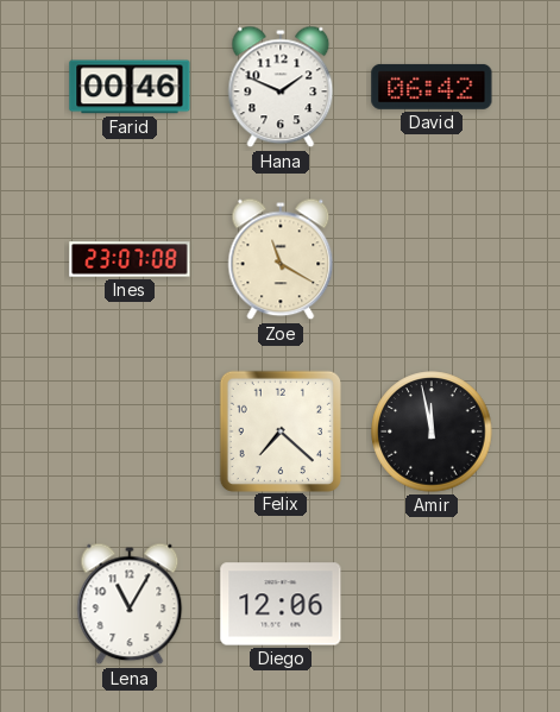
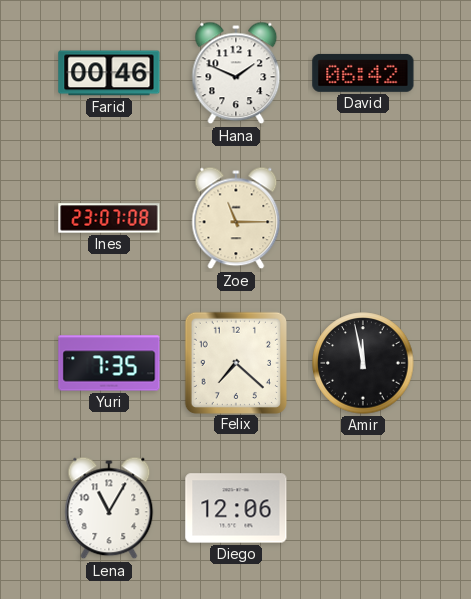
Zoe: 11:20 -> 11:15
Yuri: none -> 7:35
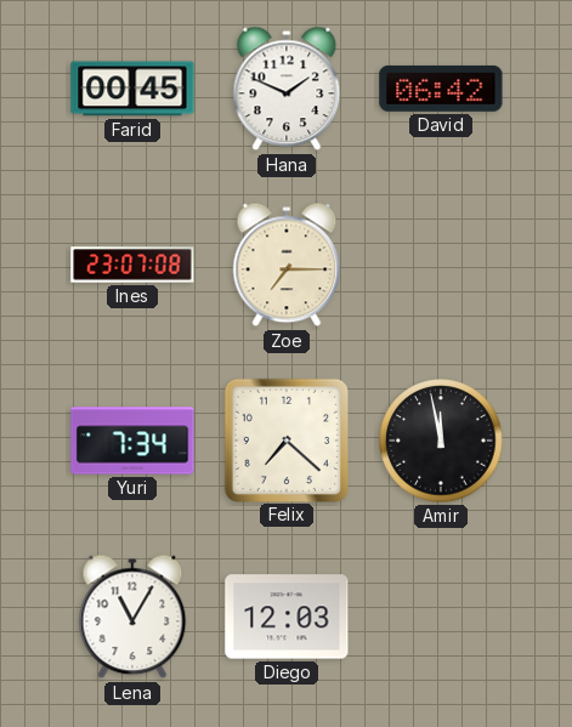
Farid: 00:46 -> 00:45
Zoe: 11:15 -> 7:15
Yuri: 7:35 -> 7:34
Diego: 12:06 -> 12:03
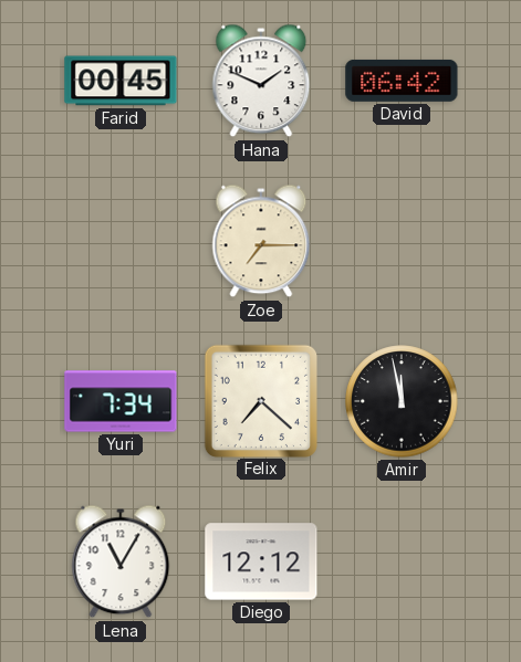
Ines: 23:07 -> none
Diego: 12:03 -> 12:12
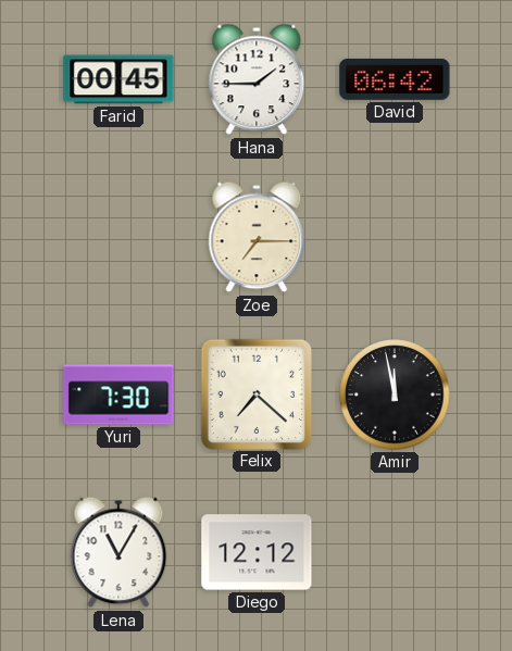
Hana: 1:49 -> 1:45
Yuri: 7:34 -> 7:30
